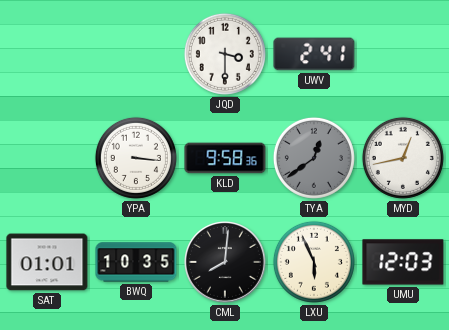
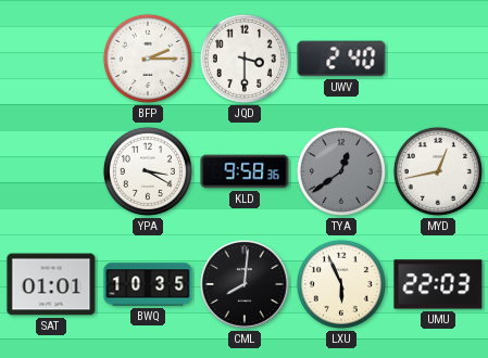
BFP: none -> 2:15
UWV: 2:41 -> 2:40
YPA: 3:16 -> 3:20
UMU: 12:03 -> 22:03
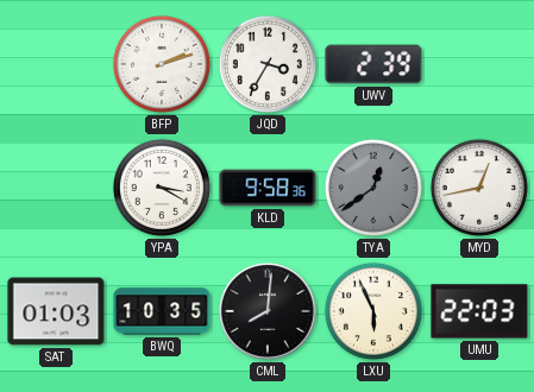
BFP: 2:15 -> 2:12
JQD: 3:30 -> 3:35
UWV: 2:40 -> 2:39
SAT: 01:01 -> 01:03
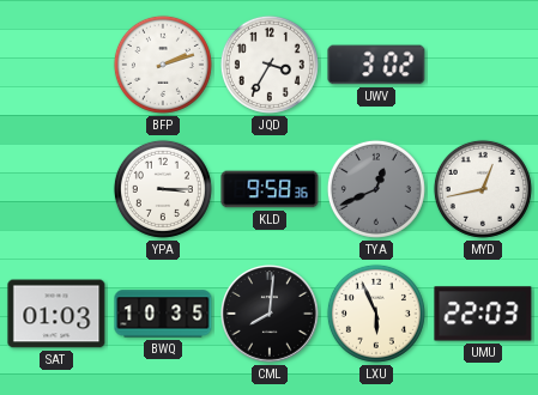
UWV: 2:39 -> 3:02
YPA: 3:20 -> 3:15
TYA: 12:39 -> 12:41
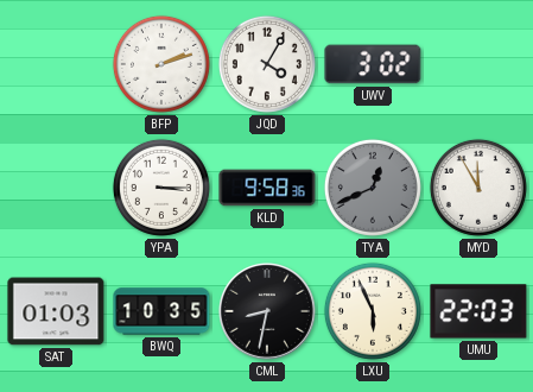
JQD: 3:35 -> 4:05
MYD: 12:43 -> 11:55
CML: 8:01 -> 8:32
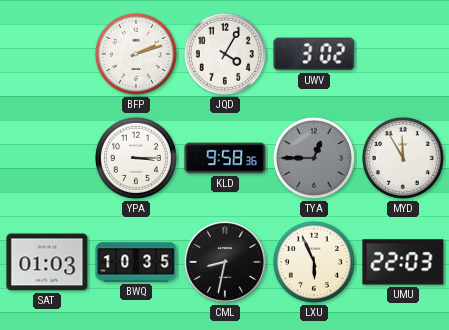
TYA: 12:41 -> 12:45
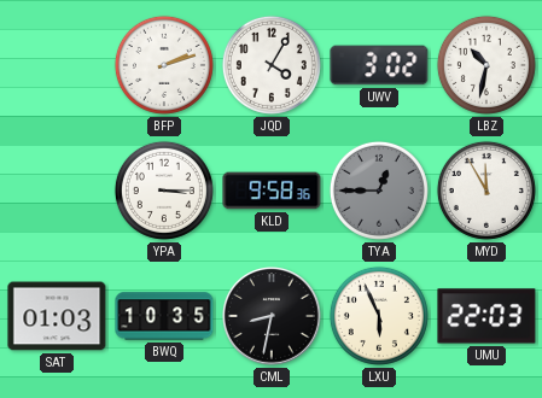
LBZ: none -> 10:32
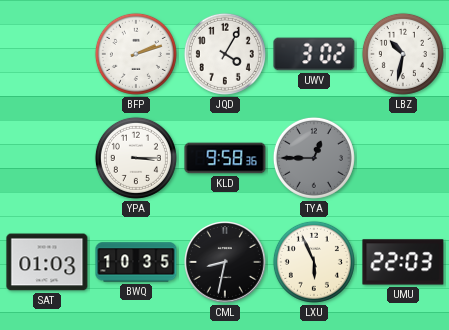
MYD: 11:55 -> none
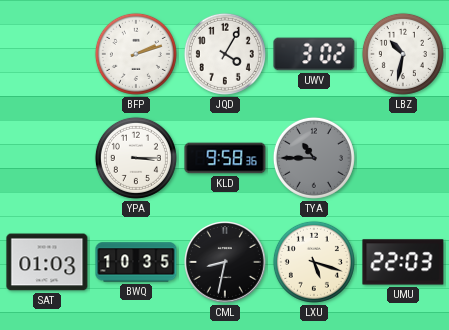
TYA: 12:45 -> 10:45
LXU: 5:56 -> 5:18
